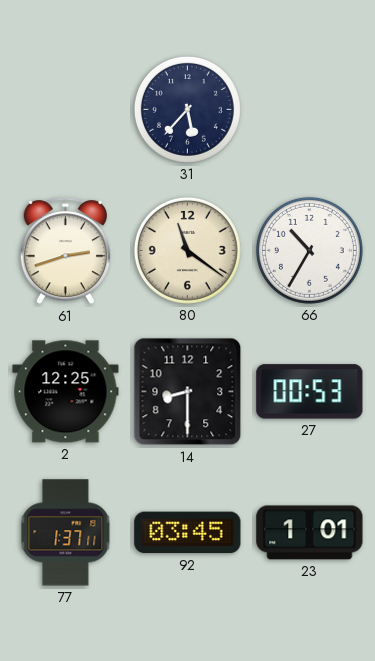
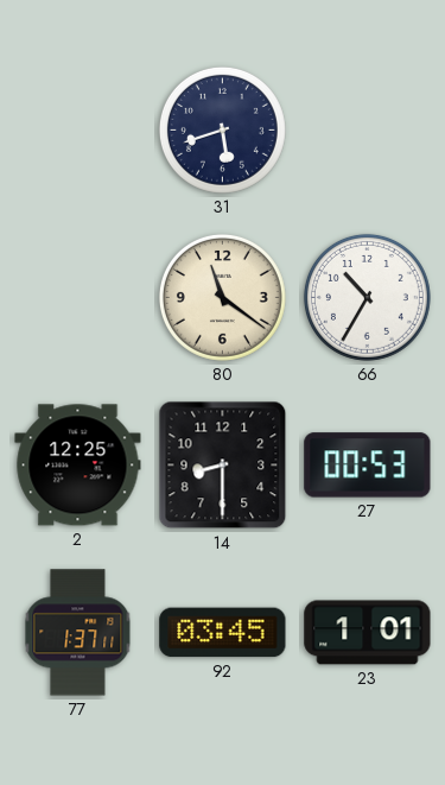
31: 5:37 -> 5:42
61: 2:42 -> none
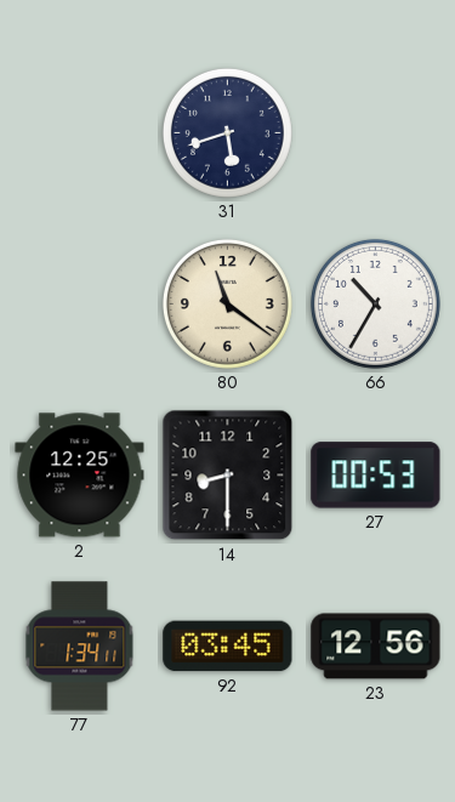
77: 1:37 -> 1:34
23: 1:01 -> 12:56
